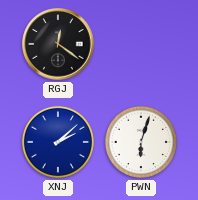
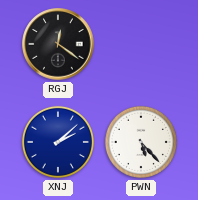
PWN: 6:03 -> 5:23
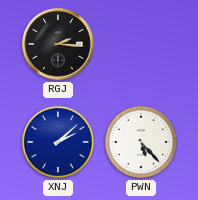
RGJ: 12:21 -> 2:16
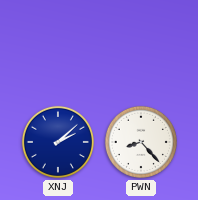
RGJ: 2:16 -> none
PWN: 5:23 -> 8:23
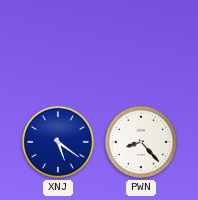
XNJ: 2:08 -> 5:21
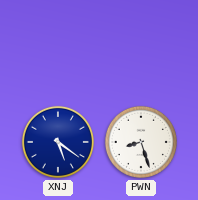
PWN: 8:23 -> 8:27
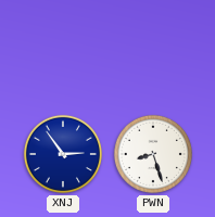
XNJ: 5:21 -> 2:54
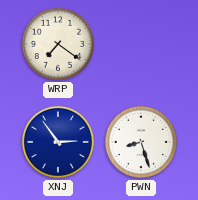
WRP: none -> 7:21
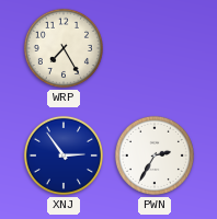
WRP: 7:21 -> 7:25
PWN: 8:27 -> 2:35
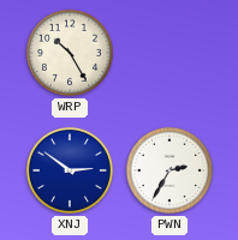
WRP: 7:25 -> 10:25
XNJ: 2:54 -> 2:51
